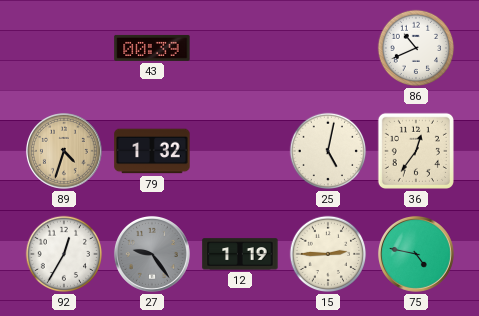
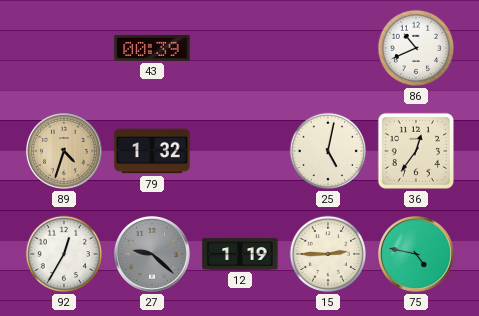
27: 9:24 -> 9:22
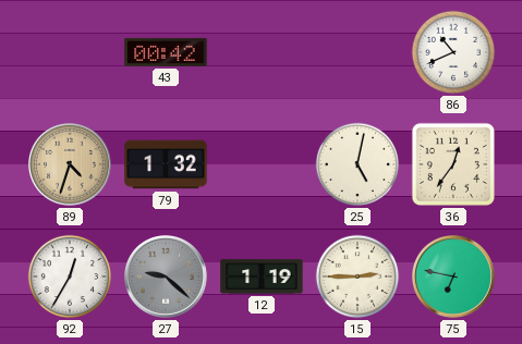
43: 00:39 -> 00:42
75: 4:47 -> 6:47
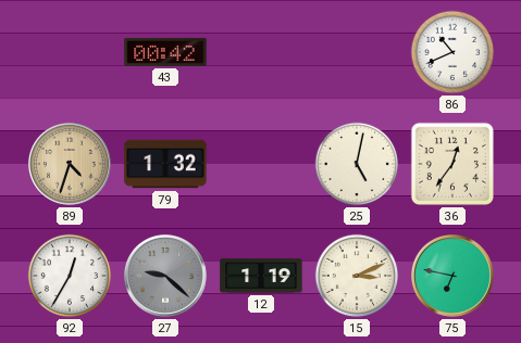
15: 2:45 -> 3:11
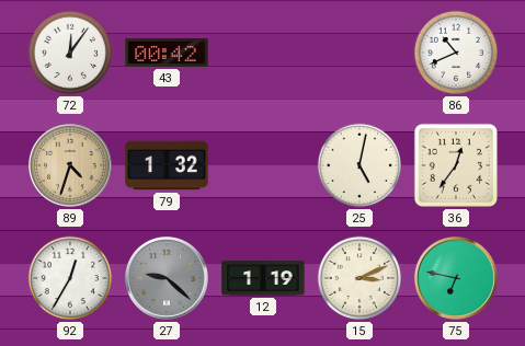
72: none -> 12:06
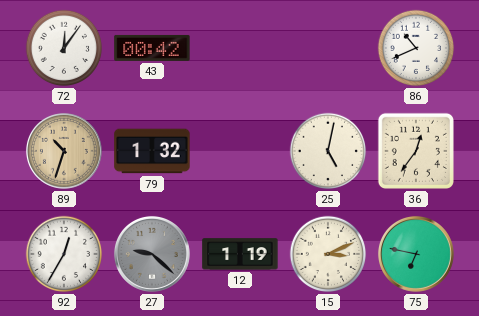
89: 4:33 -> 10:33
